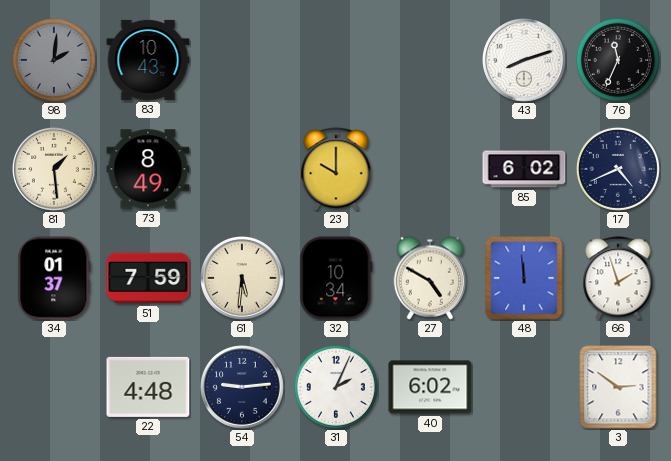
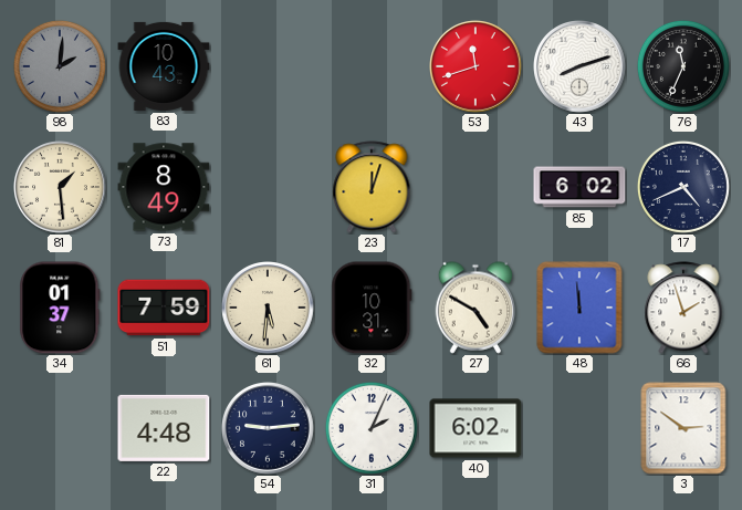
53: none -> 11:42
23: 10:00 -> 12:03
32: 10:34 -> 10:31
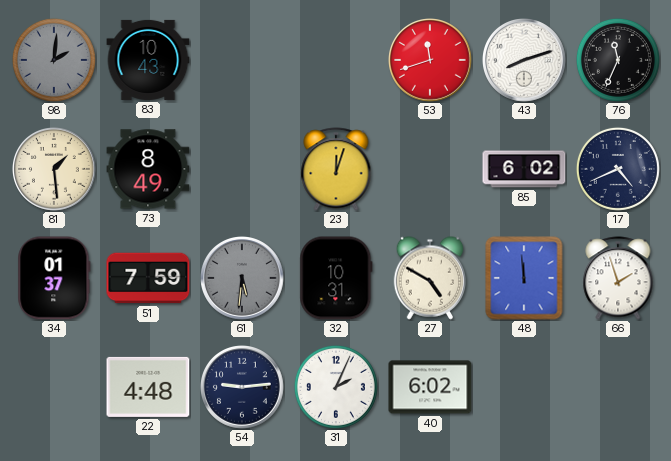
61 dial: cream -> grey
3: 2:51 -> none
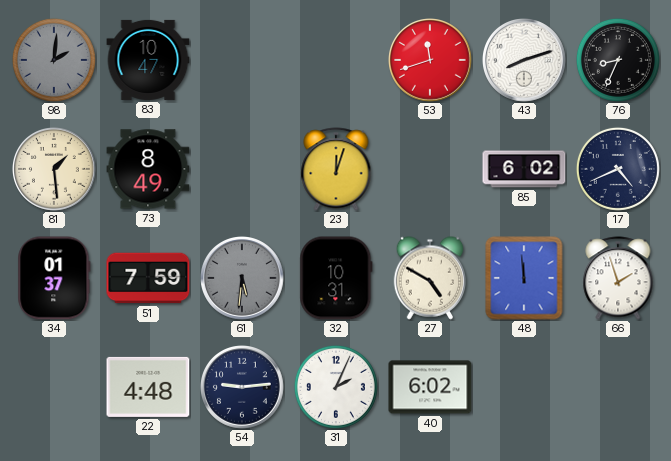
83: 10:43 -> 10:47
76: 11:34 -> 8:34
